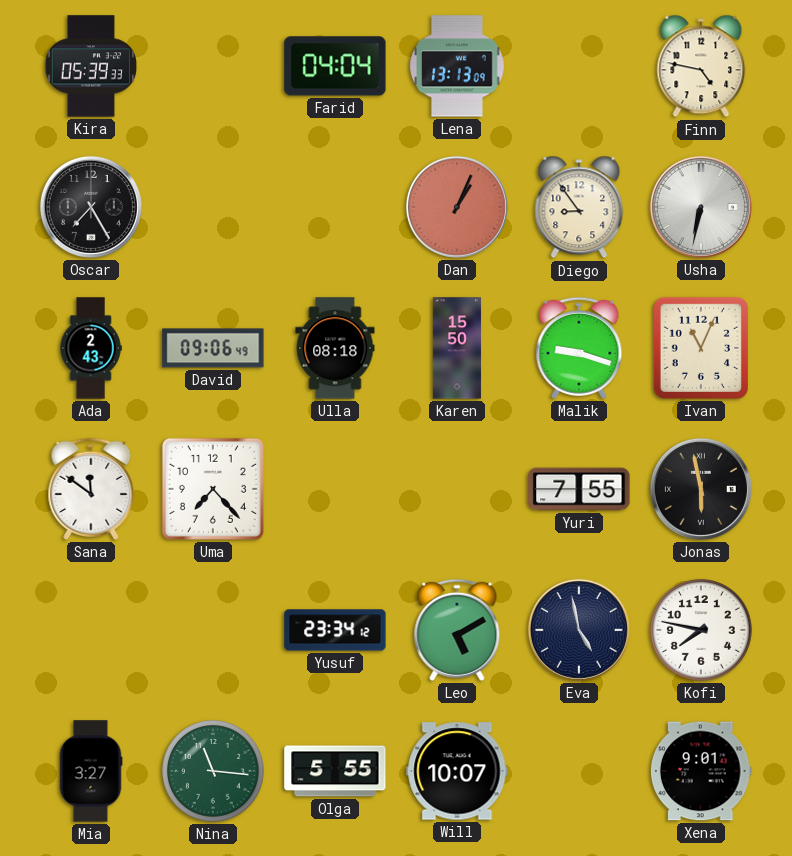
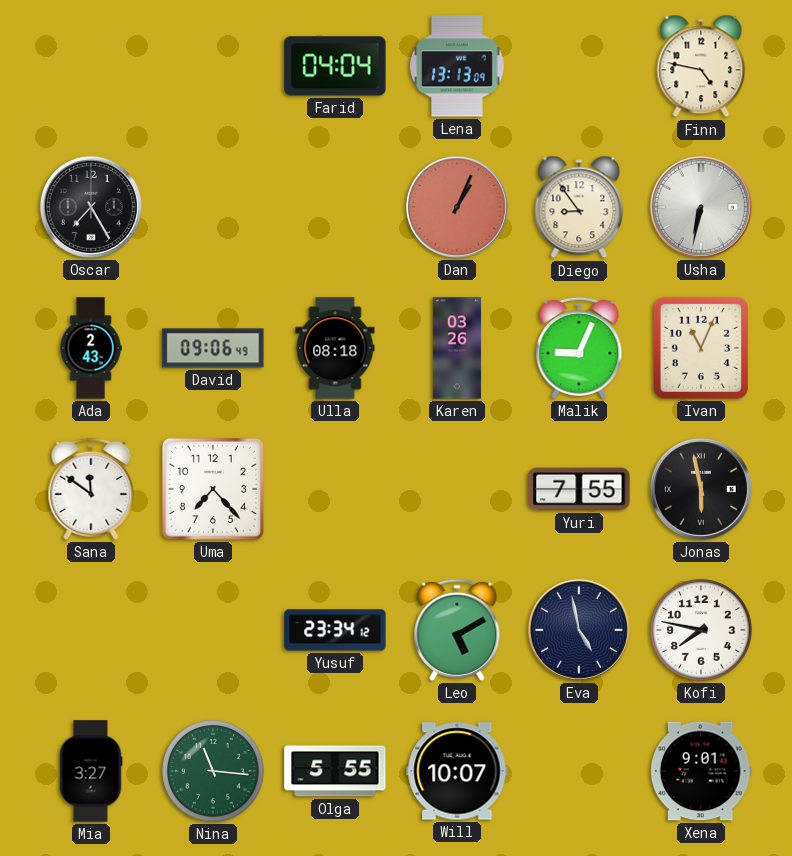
Kira: 05:39 -> none
Karen: 15:50 -> 03:26
Malik: 9:18 -> 9:04
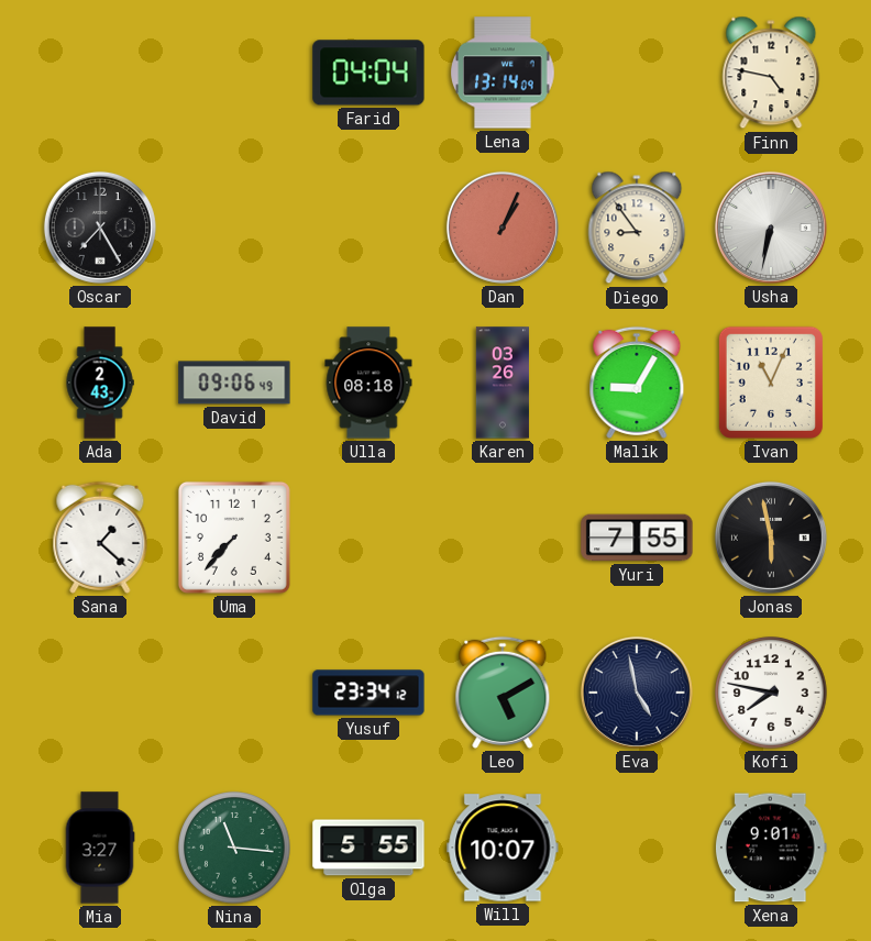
Lena: 13:13 -> 13:14
Malik: 9:04 -> 9:05
Sana: 11:51 -> 1:22
Uma: 7:23 -> 7:37
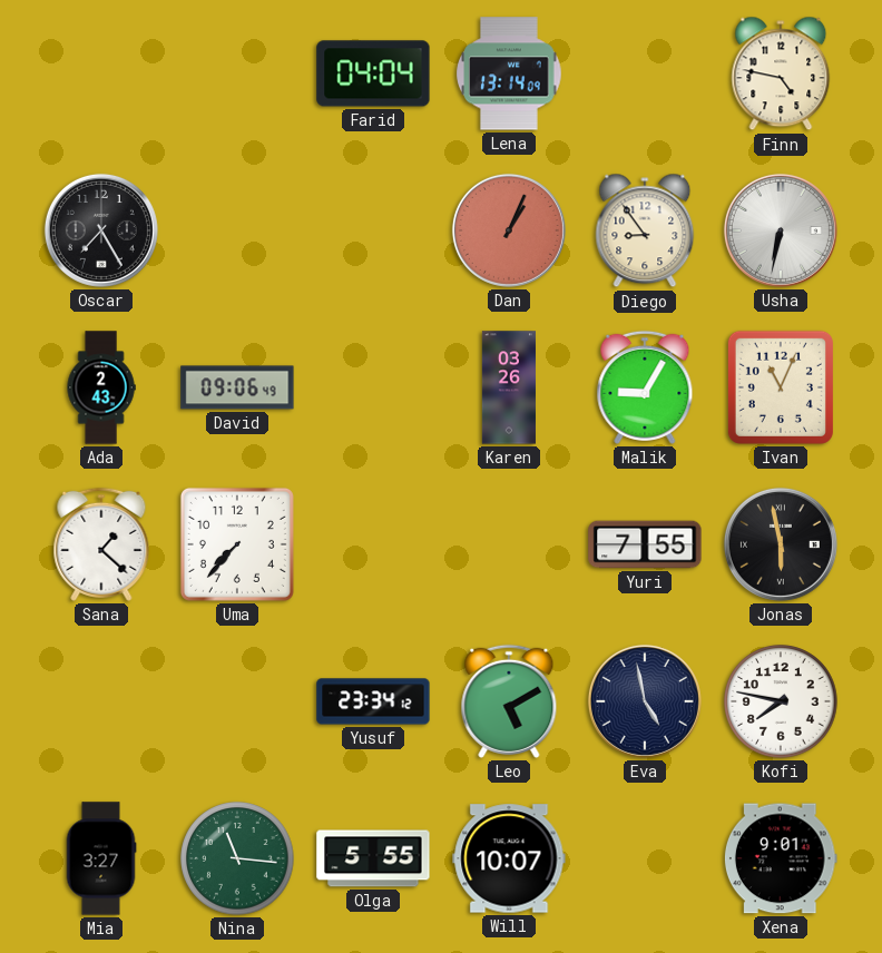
Ulla: 08:18 -> none
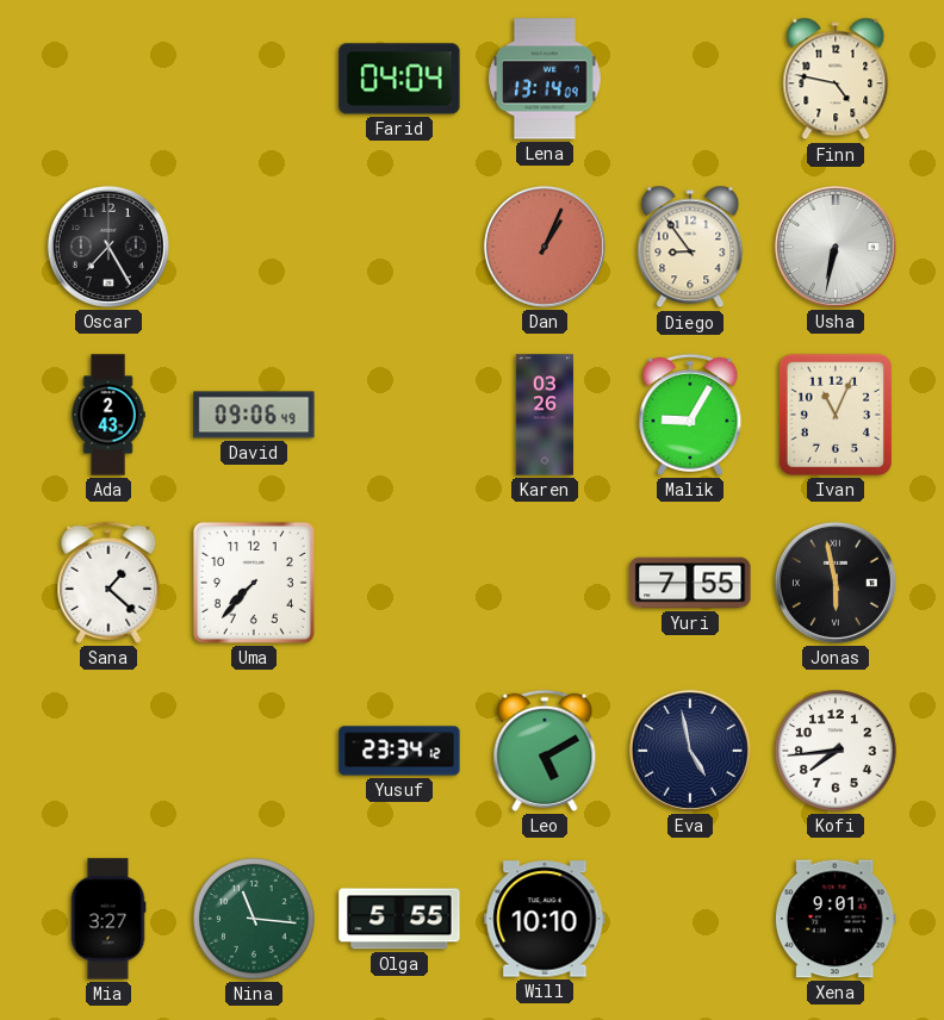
Kofi: 7:47 -> 7:44
Will: 10:07 -> 10:10
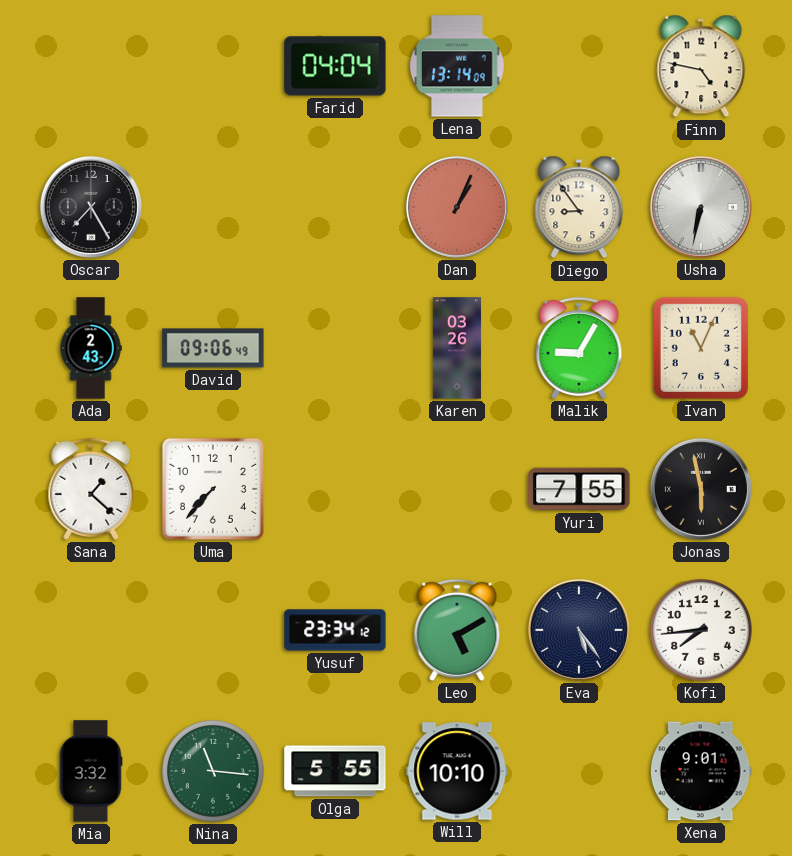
Eva: 4:58 -> 5:24
Mia: 3:27 -> 3:32
